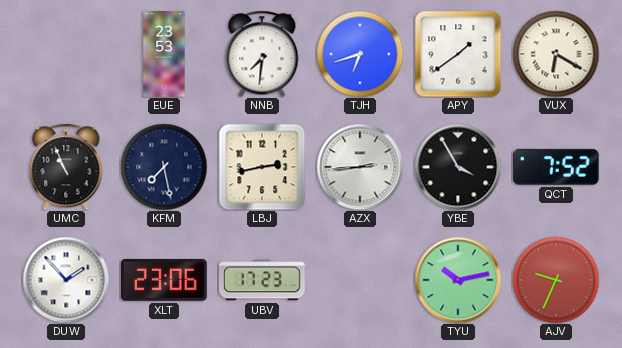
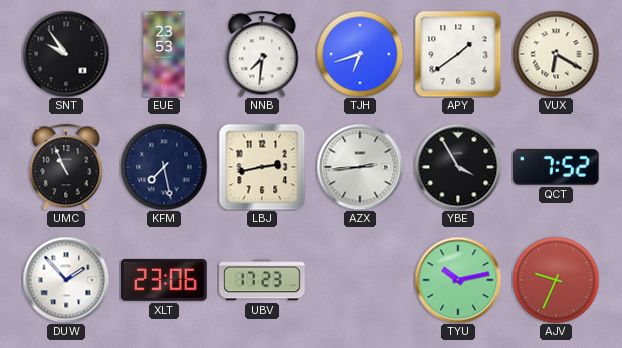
SNT: none -> 9:54
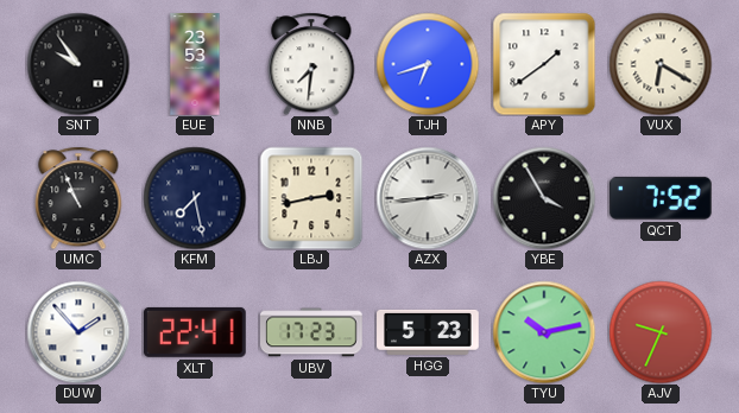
XLT: 23:06 -> 22:41
HGG: none -> 5:23
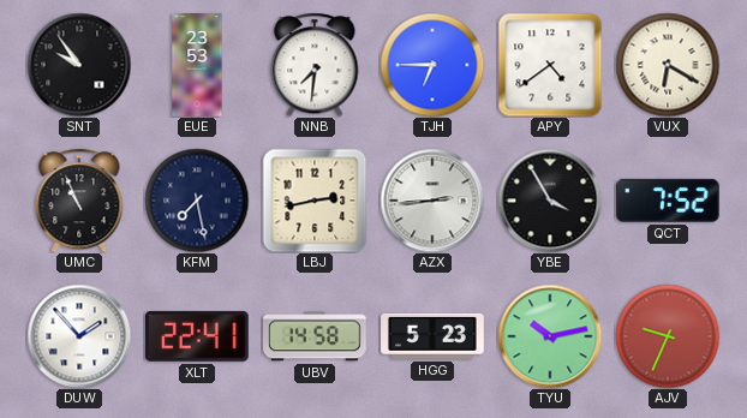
TJH: 6:42 -> 6:45
APY: 1:39 -> 4:39
UBV: 17:23 -> 14:58
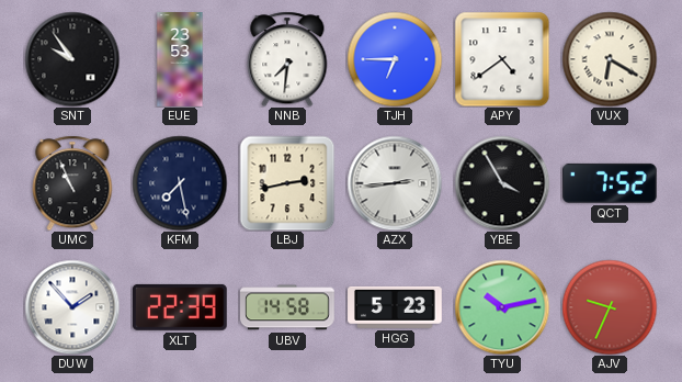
XLT: 22:41 -> 22:39
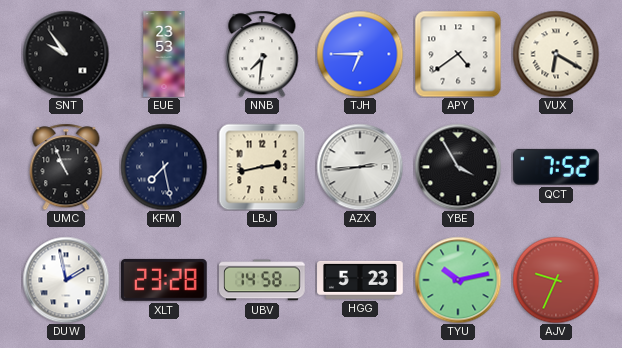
DUW: 1:53 -> 1:58
XLT: 22:39 -> 23:28
